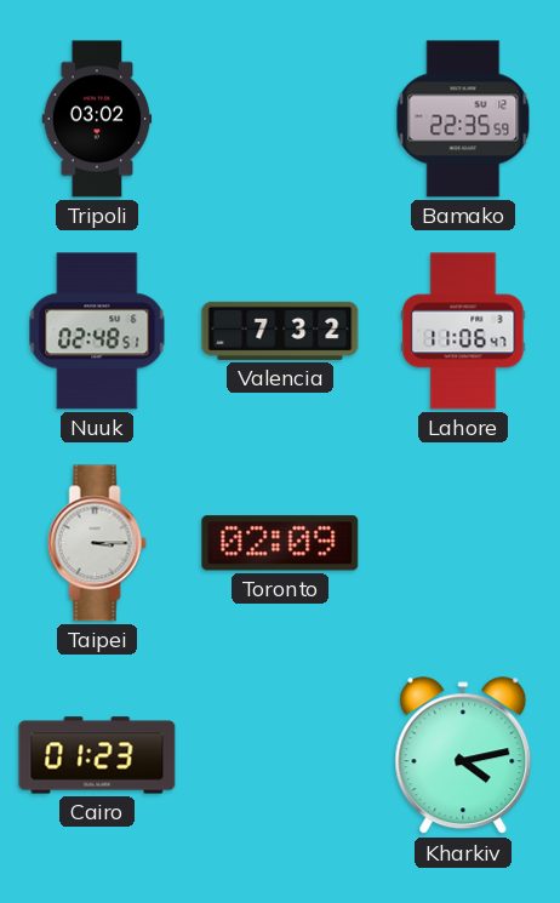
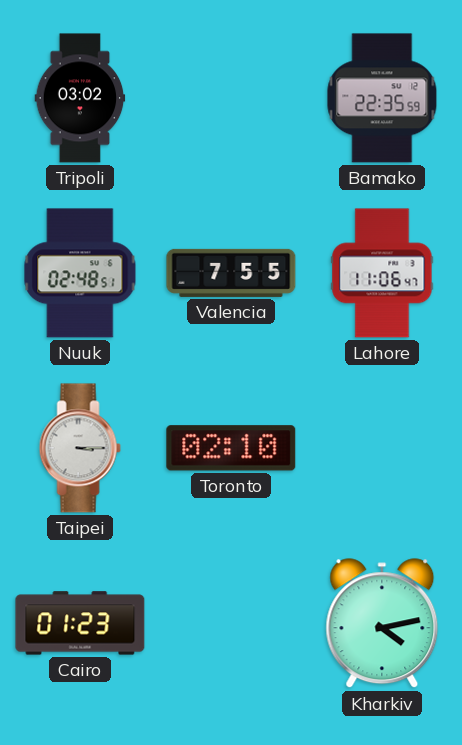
Valencia: 7:32 -> 7:55
Toronto: 02:09 -> 02:10
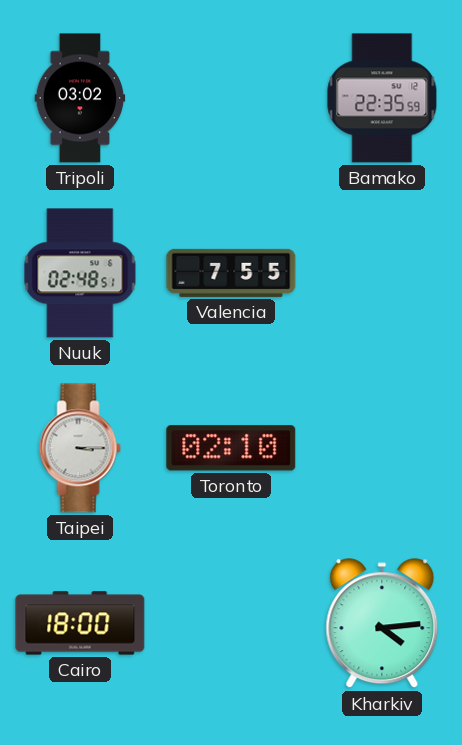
Lahore: 11:06 -> none
Cairo: 01:23 -> 18:00
Kharkiv: 4:13 -> 4:14
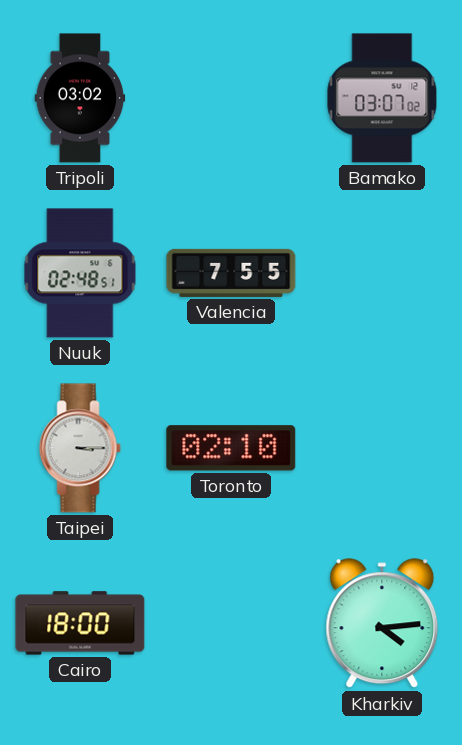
Bamako: 22:35 -> 03:07
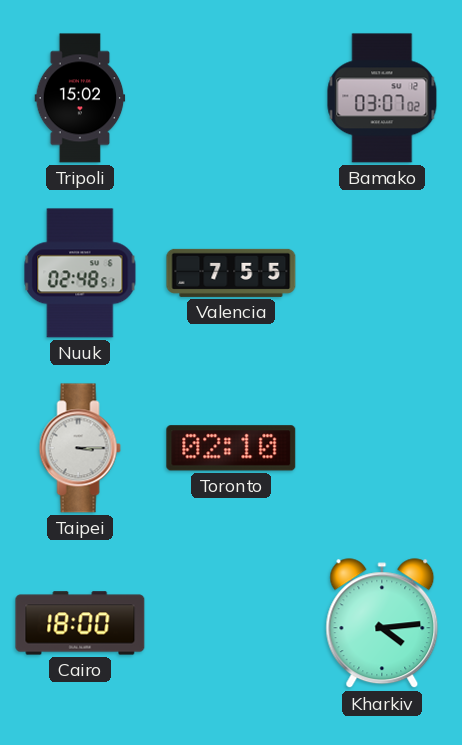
Tripoli: 03:02 -> 15:02
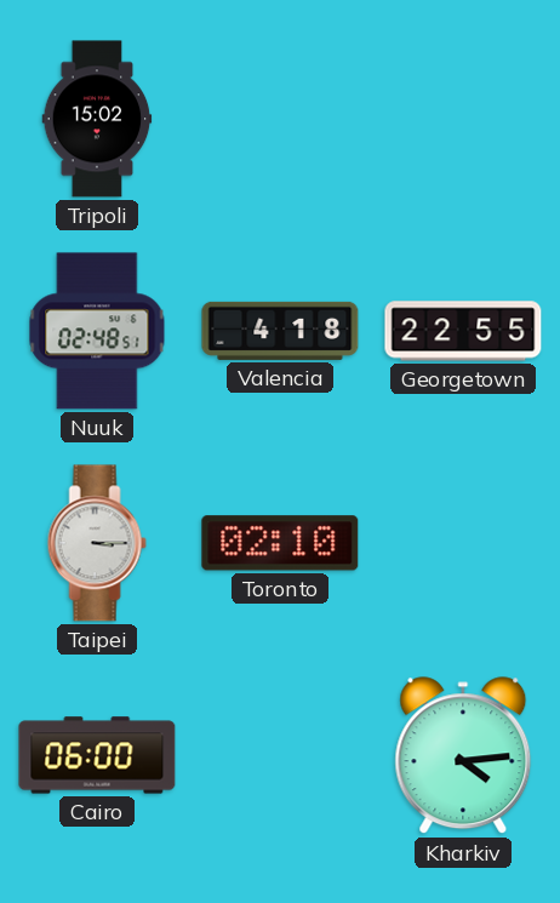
Bamako: 03:07 -> none
Valencia: 7:55 -> 4:18
Georgetown: none -> 22:55
Cairo: 18:00 -> 06:00
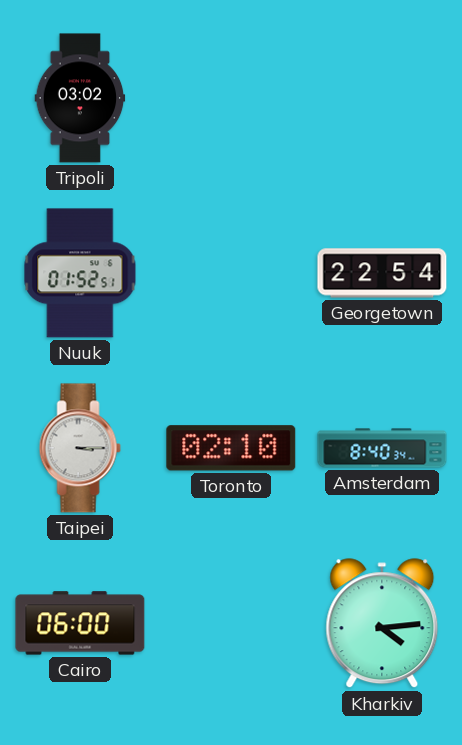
Tripoli: 15:02 -> 03:02
Nuuk: 02:48 -> 01:52
Valencia: 4:18 -> none
Georgetown: 22:55 -> 22:54
Amsterdam: none -> 8:40
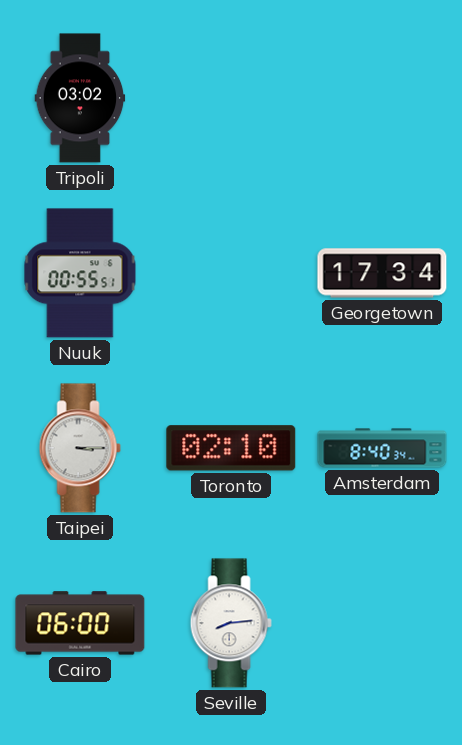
Nuuk: 01:52 -> 00:55
Georgetown: 22:54 -> 17:34
Seville: none -> 8:14
Kharkiv: 4:14 -> none
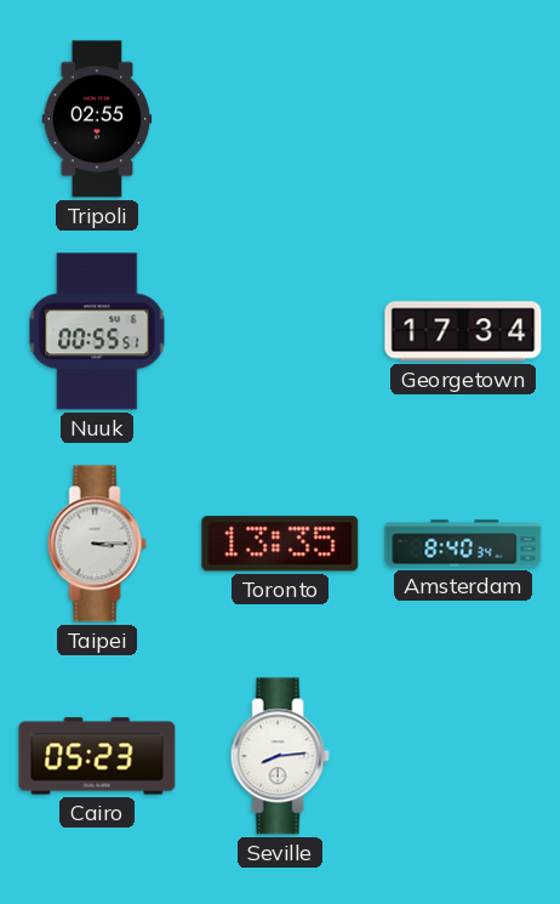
Tripoli: 03:02 -> 02:55
Toronto: 02:10 -> 13:35
Cairo: 06:00 -> 05:23
